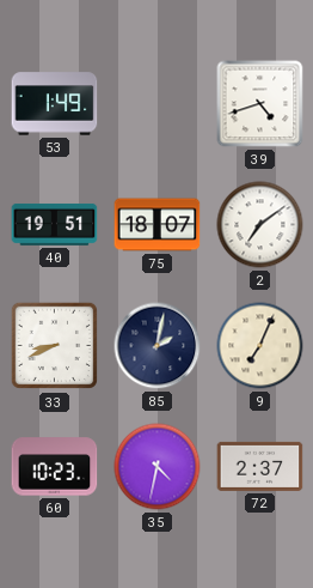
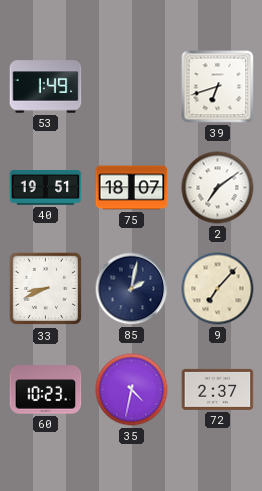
39: 4:42 -> 6:42
9: 7:04 -> 7:07
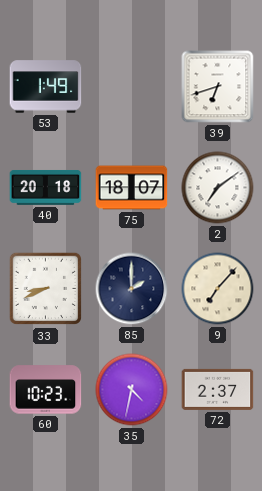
40: 19:51 -> 20:18
85: 2:02 -> 2:00
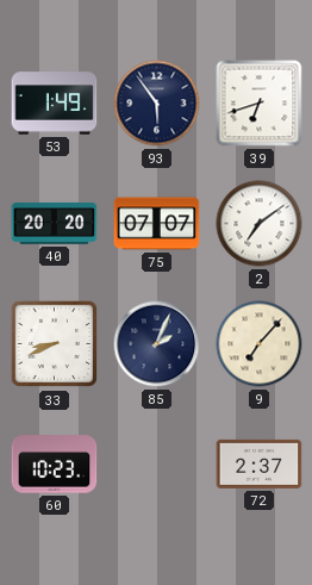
93: none -> 5:54
40: 20:18 -> 20:20
75: 18:07 -> 07:07
85: 2:00 -> 2:04
35: 4:32 -> none
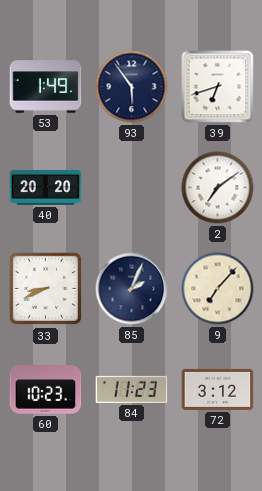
75: 07:07 -> none
84: none -> 11:23
72: 2:37 -> 3:12
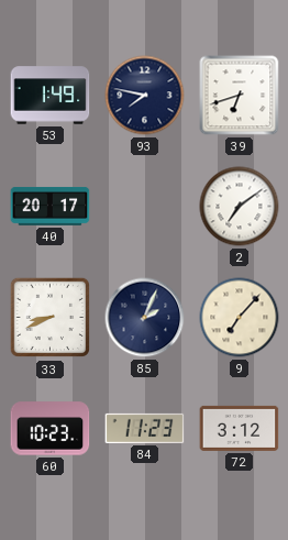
93: 5:54 -> 7:47
40: 20:20 -> 20:17
